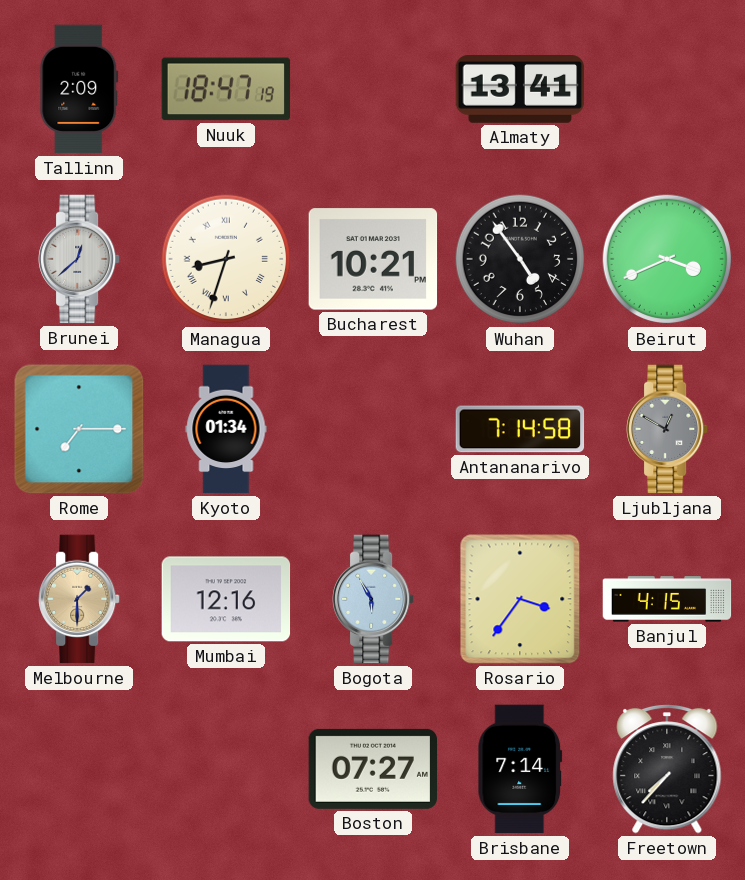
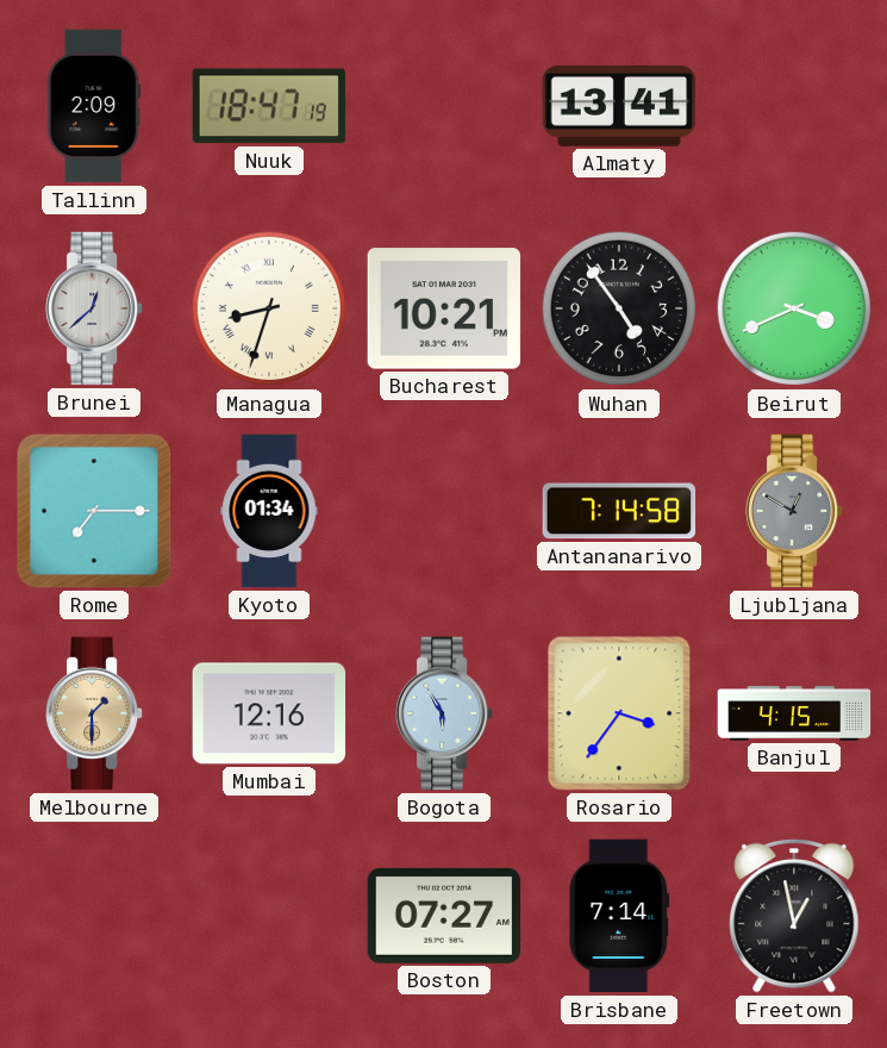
Freetown: 7:37 -> 12:58
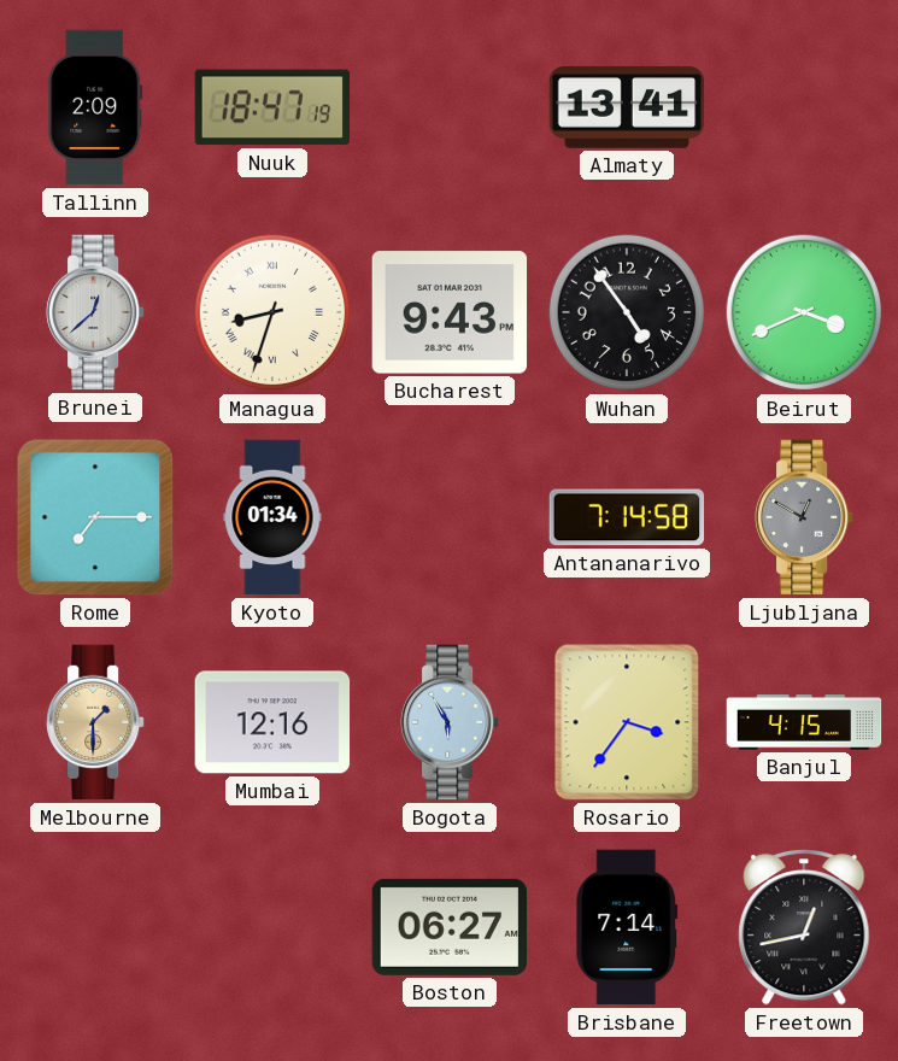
Bucharest: 10:21 -> 9:43
Boston: 07:27 -> 06:27
Freetown: 12:58 -> 12:43
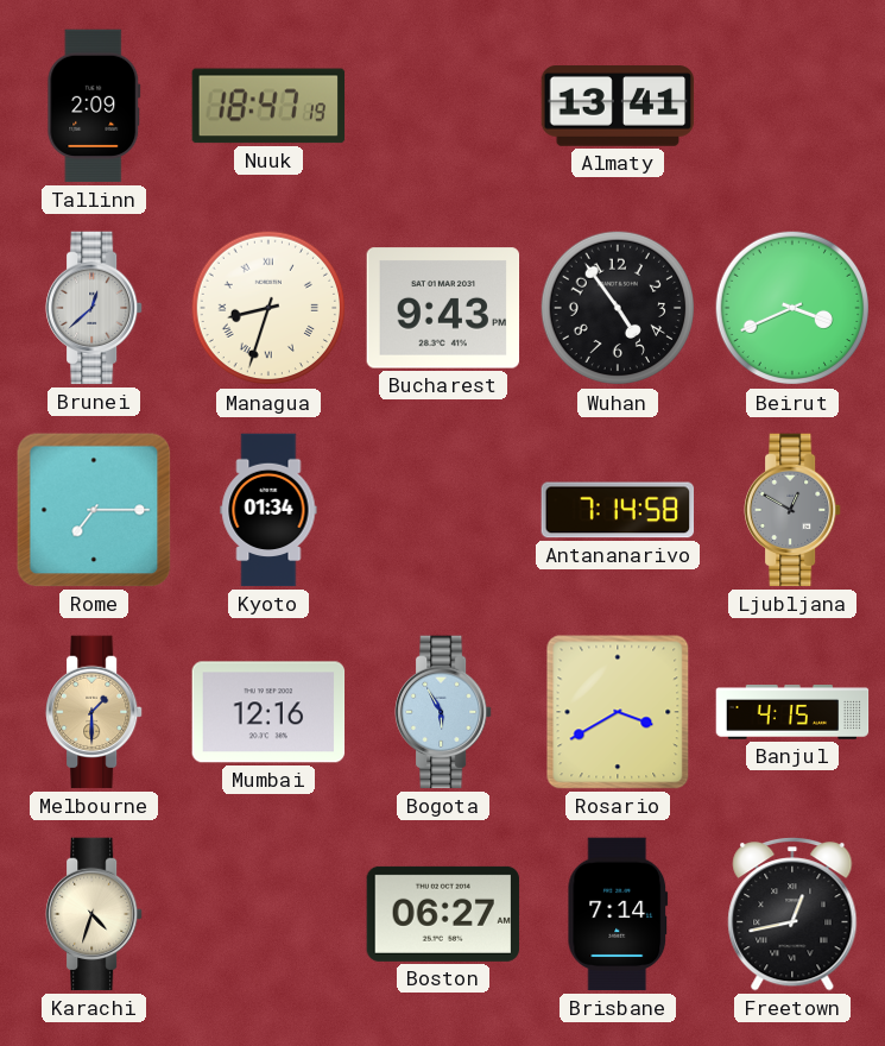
Rosario: 3:36 -> 3:40
Karachi: none -> 4:33
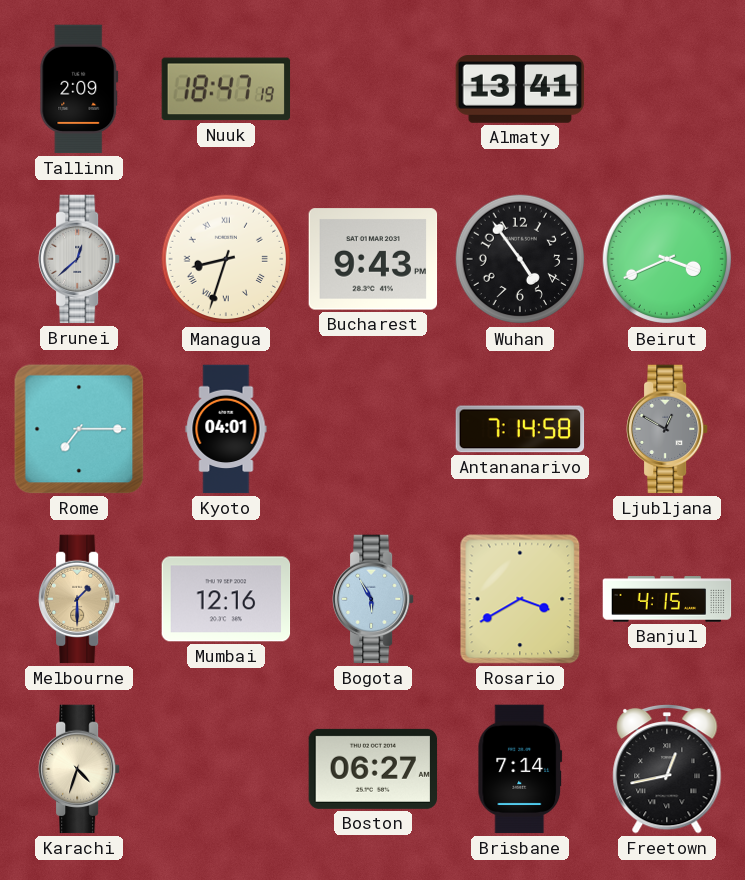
Kyoto: 01:34 -> 04:01
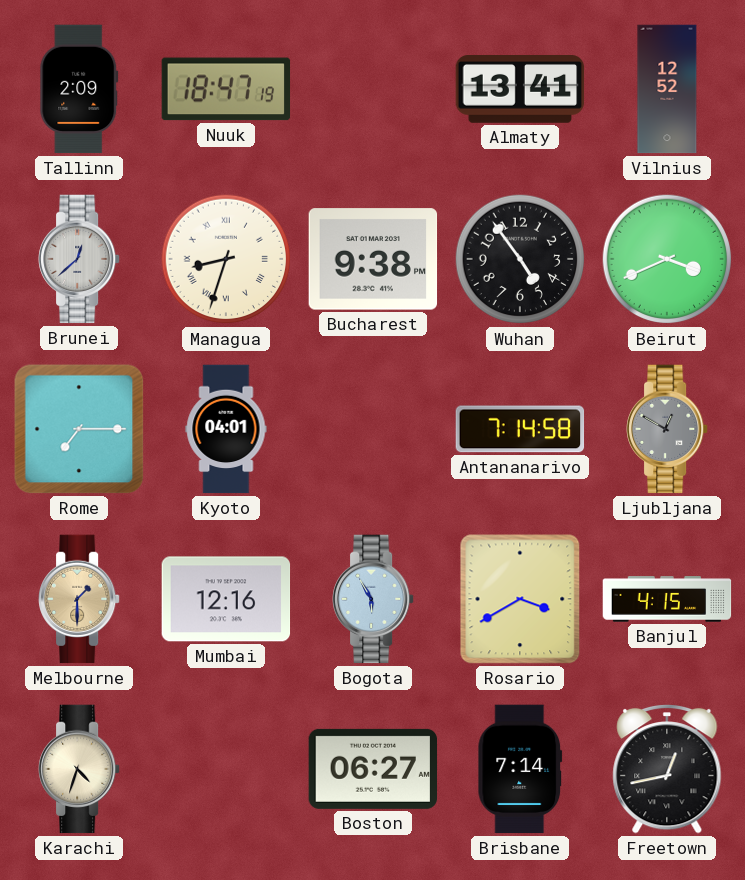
Vilnius: none -> 12:52
Bucharest: 9:43 -> 9:38
